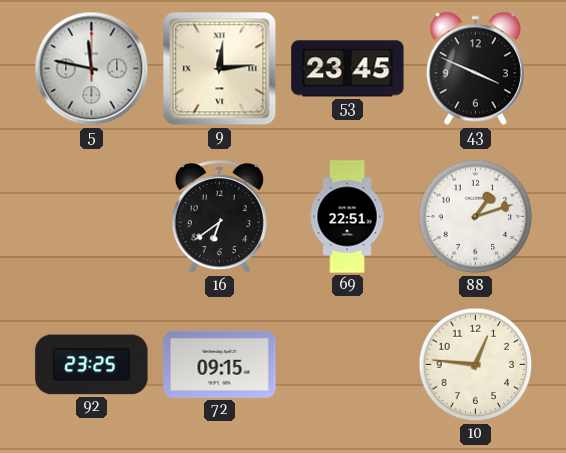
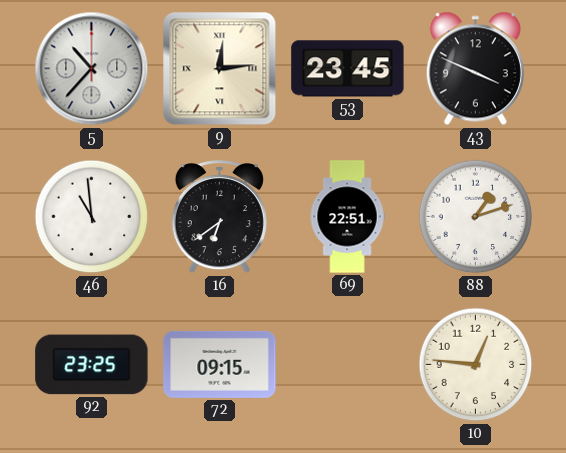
5: 11:47 -> 10:37
46: none -> 10:59
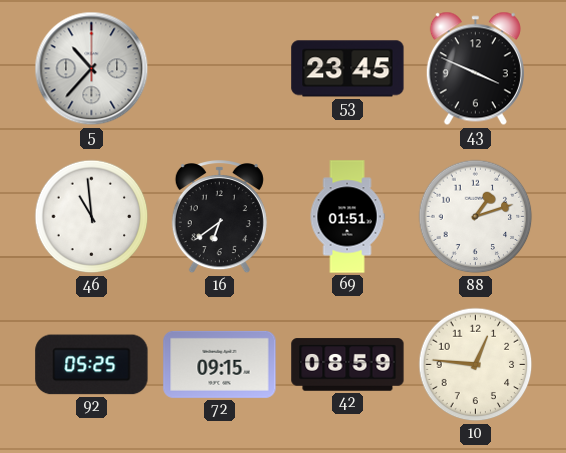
9: 12:14 -> none
69: 22:51 -> 01:51
92: 23:25 -> 05:25
42: none -> 08:59
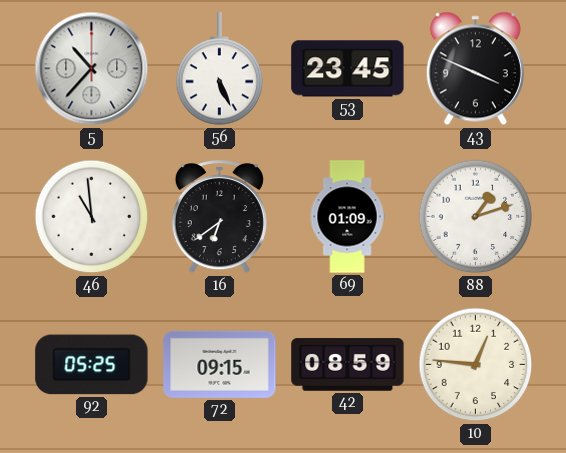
56: none -> 5:26
69: 01:51 -> 01:09
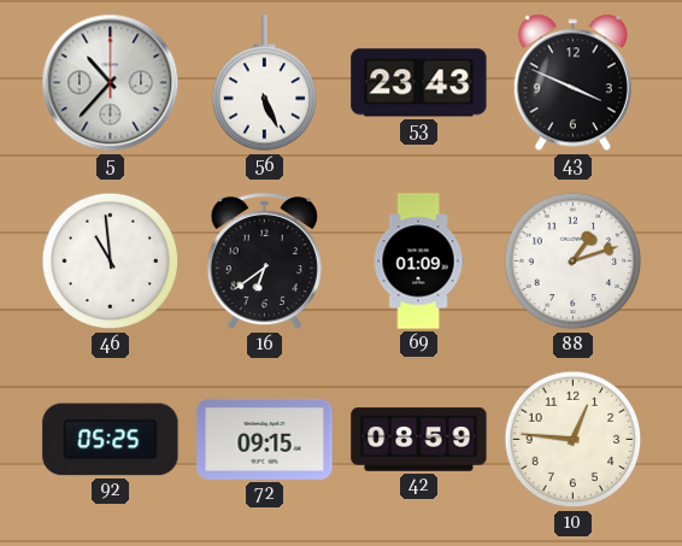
53: 23:45 -> 23:43
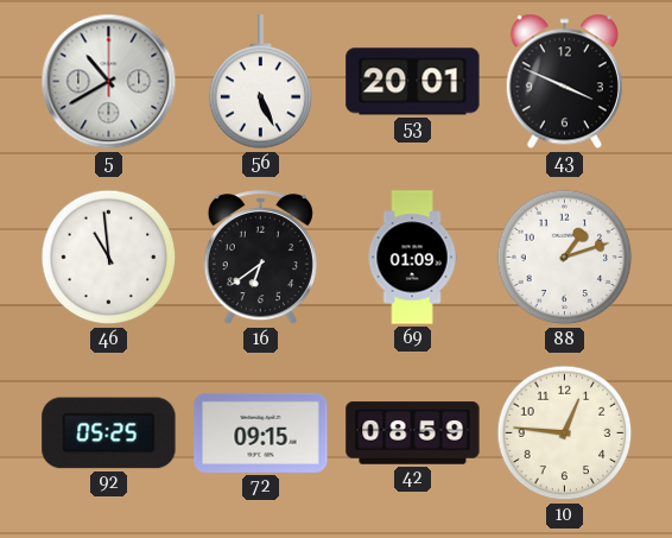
5: 10:37 -> 10:40
53: 23:43 -> 20:01
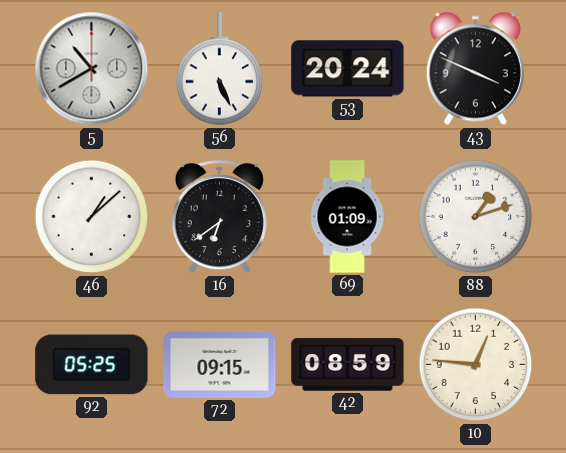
53: 20:01 -> 20:24
46: 10:59 -> 1:08
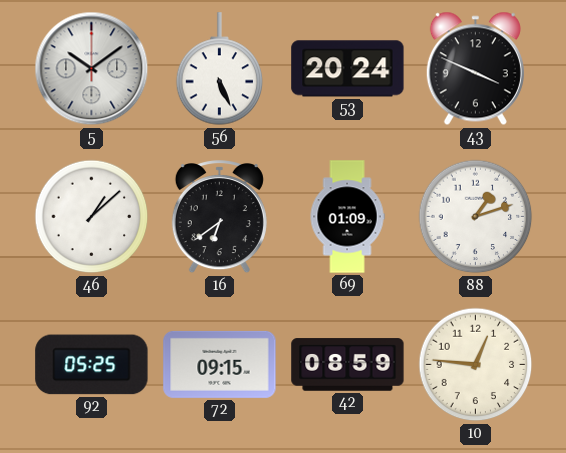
5: 10:40 -> 10:09
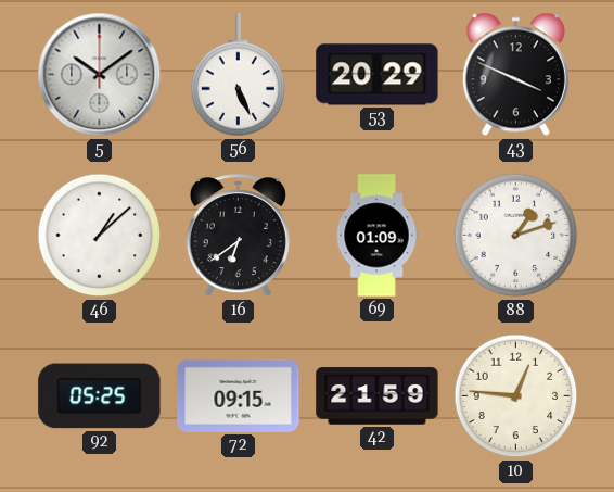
53: 20:24 -> 20:29
42: 08:59 -> 21:59
